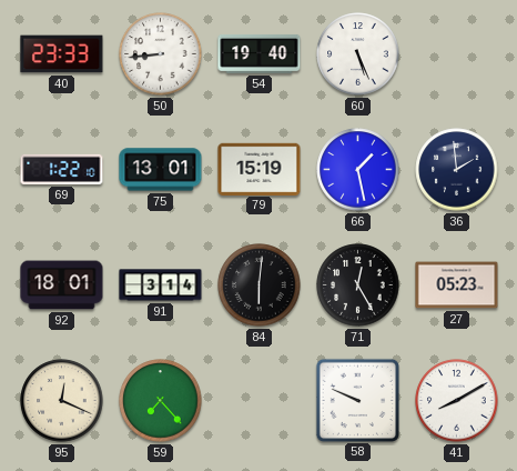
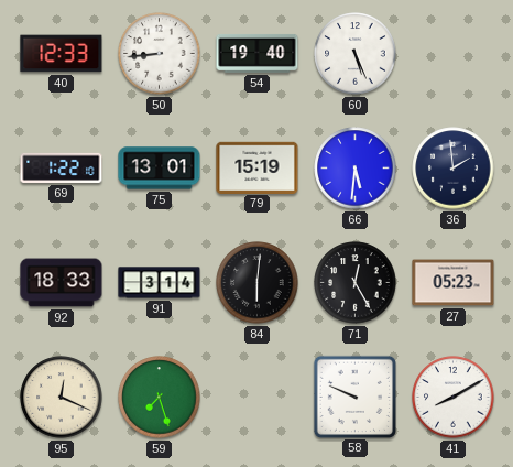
40: 23:33 -> 12:33
66: 1:28 -> 5:31
92: 18:01 -> 18:33
59: 7:23 -> 7:27
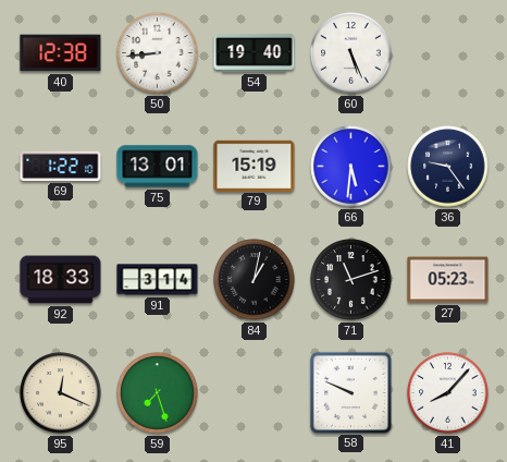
40: 12:33 -> 12:38
36: 1:59 -> 9:24
84: 6:01 -> 1:02
71: 12:25 -> 11:12
41: 8:10 -> 8:07
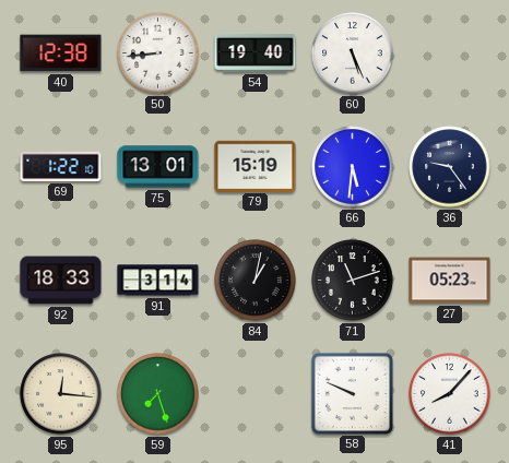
95: 12:19 -> 12:16
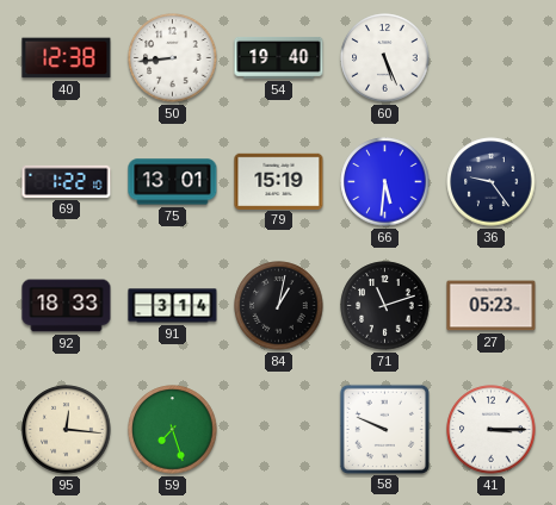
41: 8:07 -> 3:15
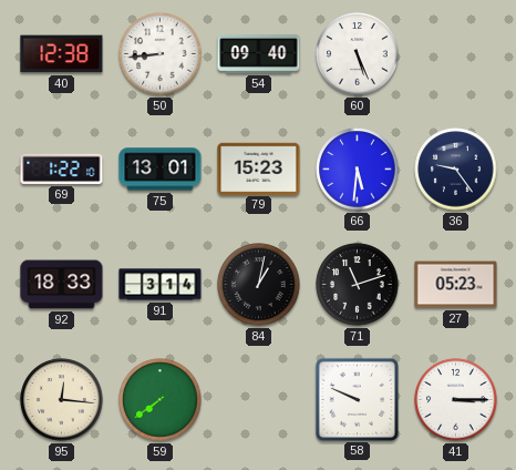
54: 19:40 -> 09:40
79: 15:19 -> 15:23
59: 7:27 -> 7:39
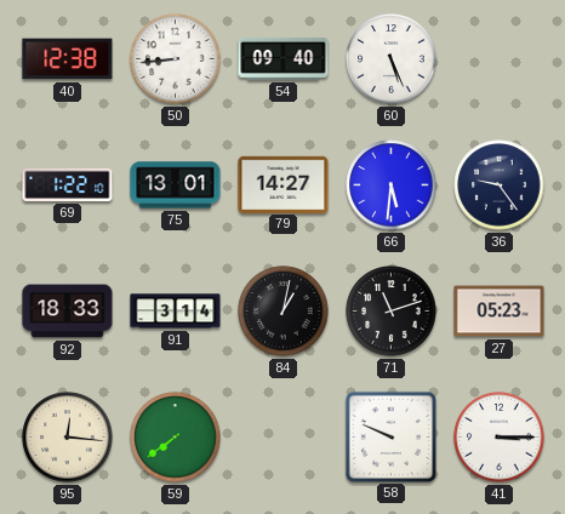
79: 15:23 -> 14:27
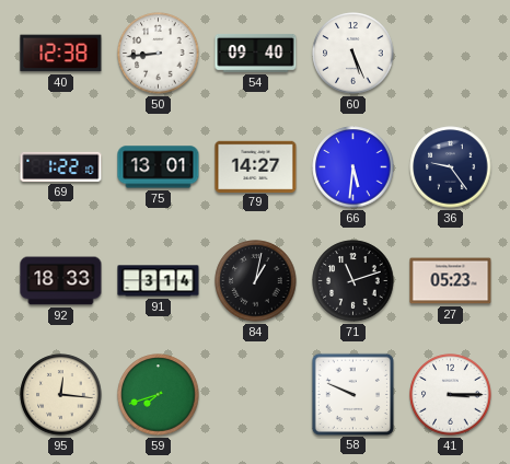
59: 7:39 -> 7:42
